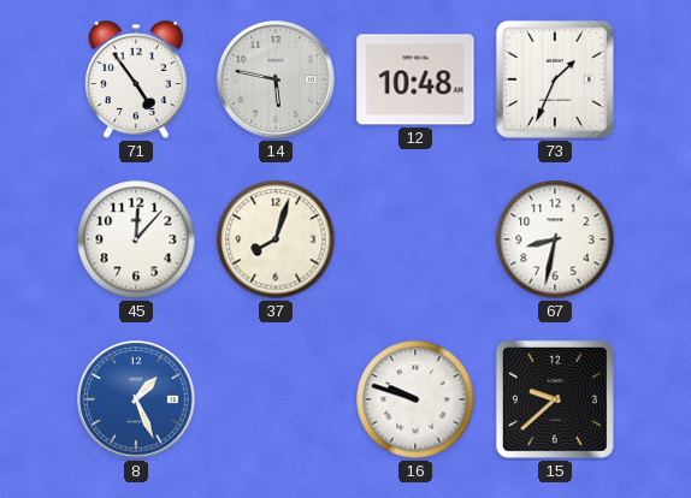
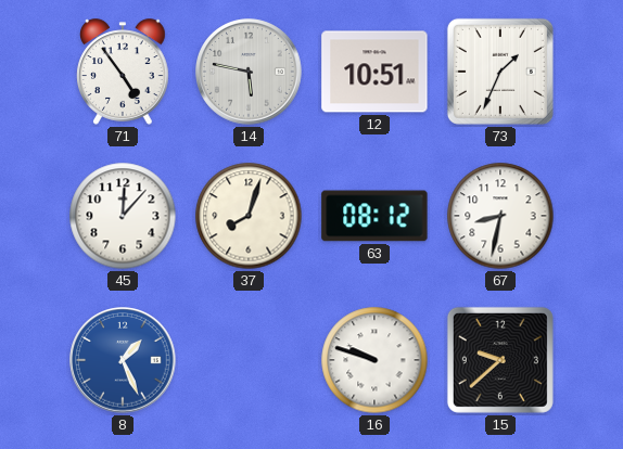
12: 10:48 -> 10:51
63: none -> 08:12
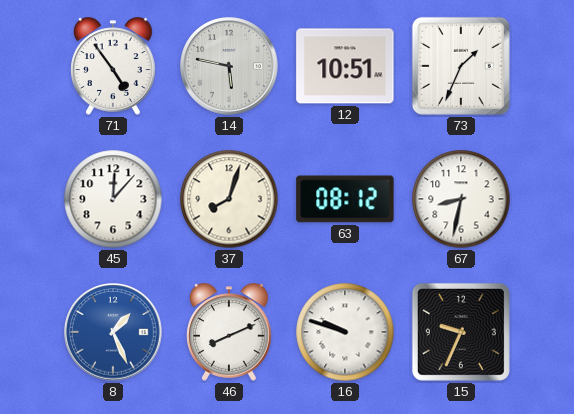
46: none -> 8:11
15: 9:38 -> 9:34
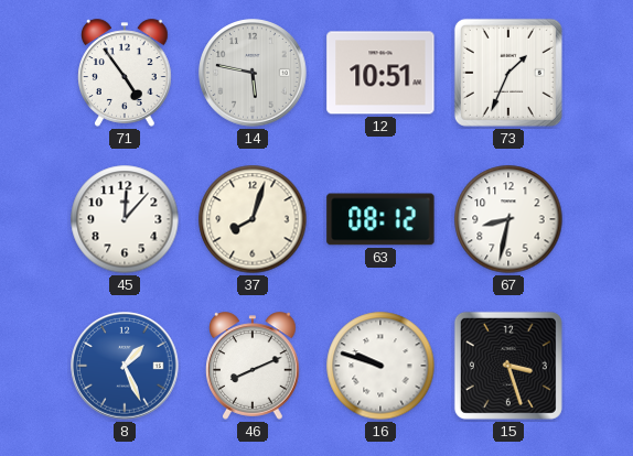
15: 9:34 -> 3:27
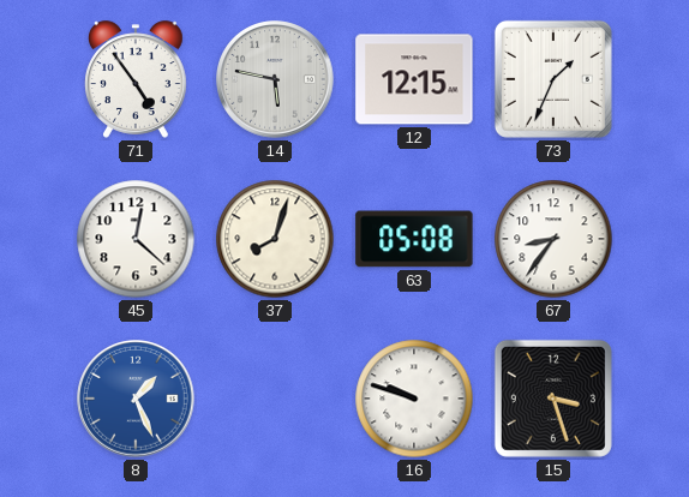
12: 10:51 -> 12:15
45: 12:07 -> 12:22
63: 08:12 -> 05:08
67: 8:32 -> 8:36
46: 8:11 -> none
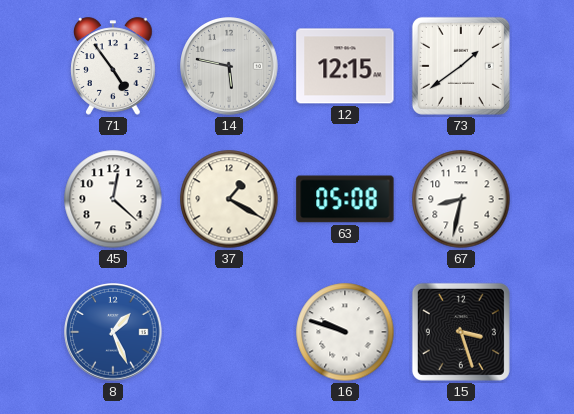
73: 1:34 -> 1:39
37: 8:03 -> 1:20
67: 8:36 -> 8:32
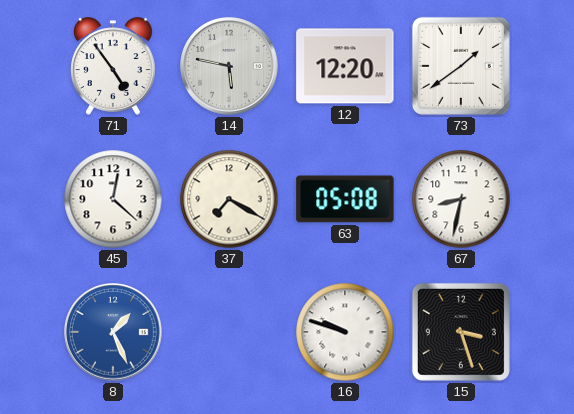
12: 12:15 -> 12:20
37: 1:20 -> 7:20
